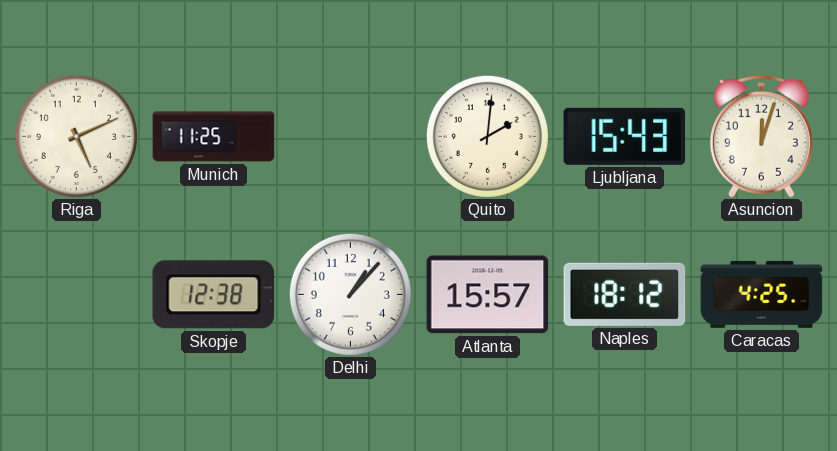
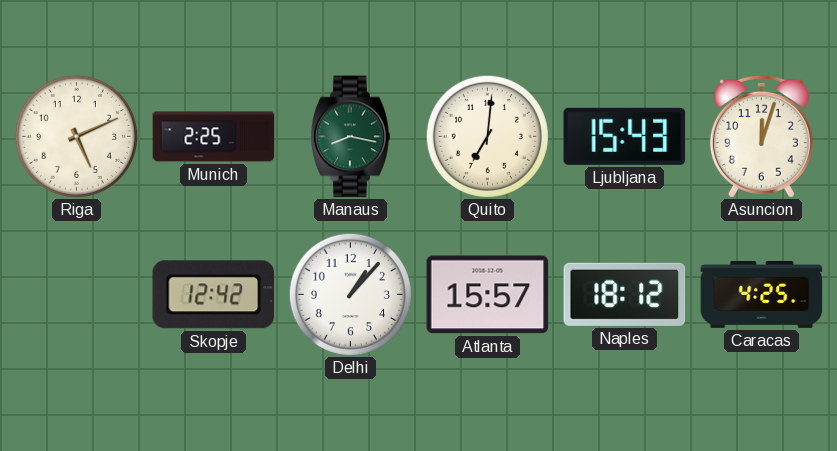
Munich: 11:25 -> 2:25
Manaus: none -> 8:17
Quito: 2:01 -> 7:01
Skopje: 12:38 -> 12:42
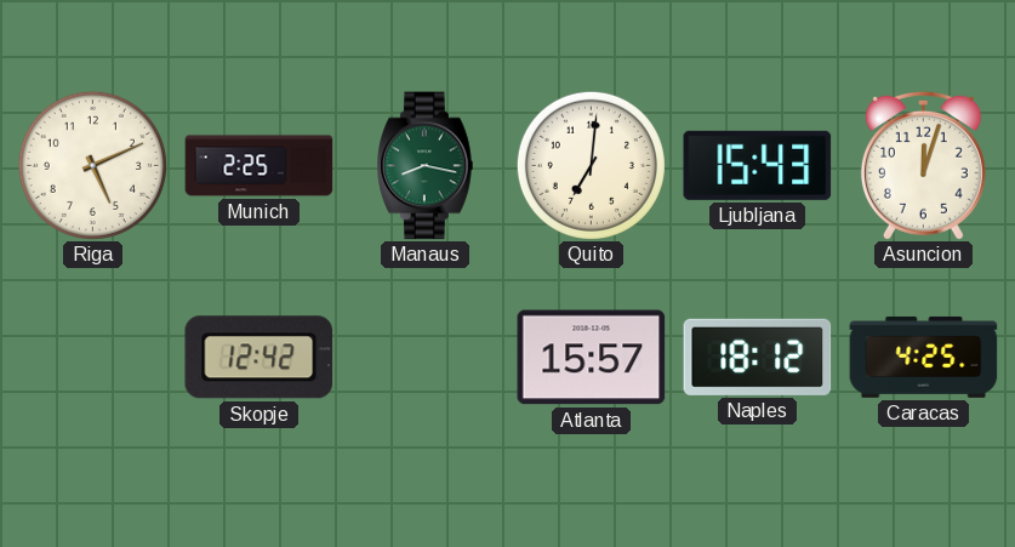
Delhi: 1:07 -> none
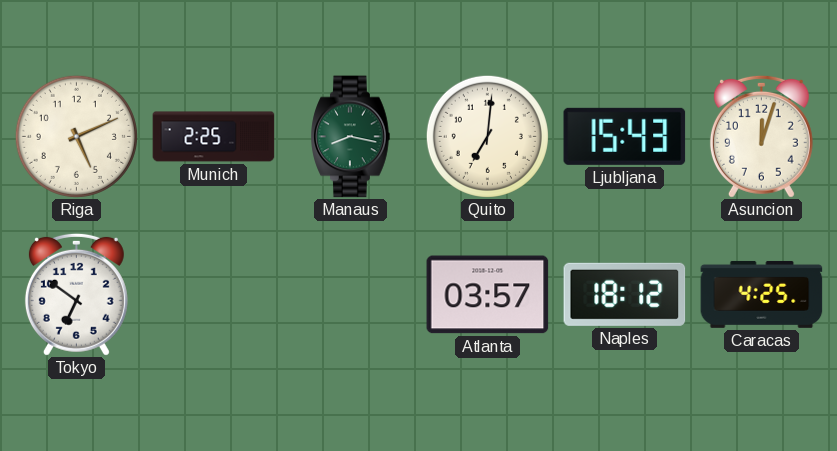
Tokyo: none -> 6:51
Skopje: 12:42 -> none
Atlanta: 15:57 -> 03:57
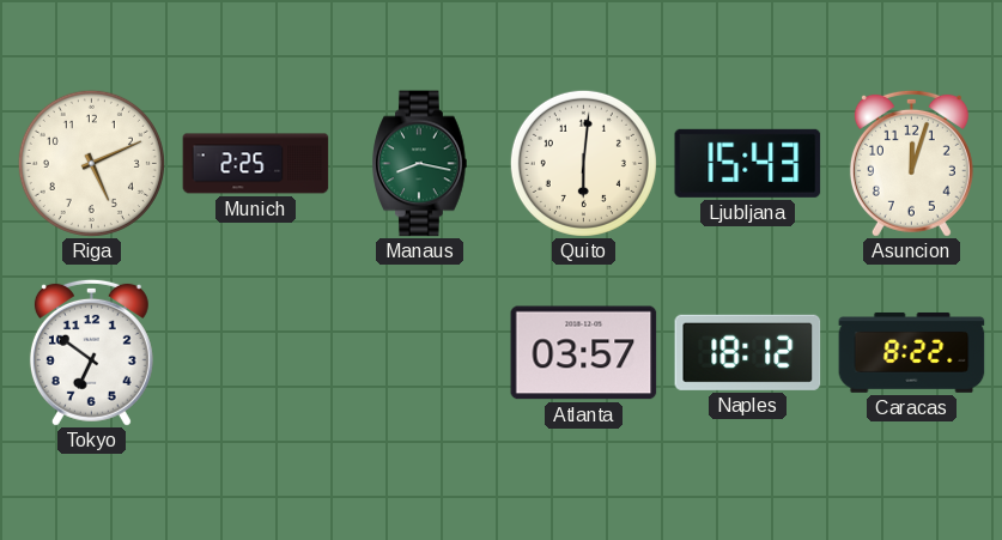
Quito: 7:01 -> 6:01
Caracas: 4:25 -> 8:22
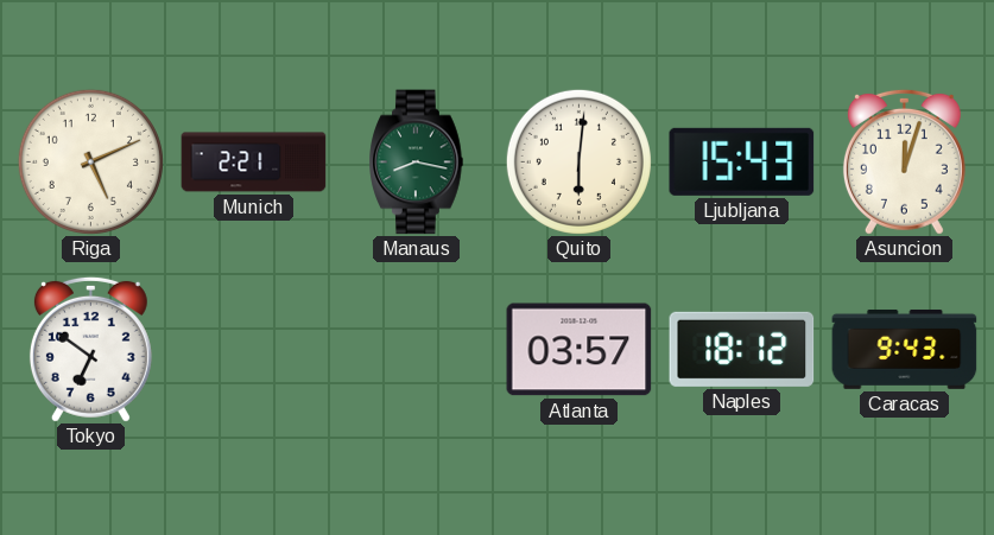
Munich: 2:25 -> 2:21
Caracas: 8:22 -> 9:43
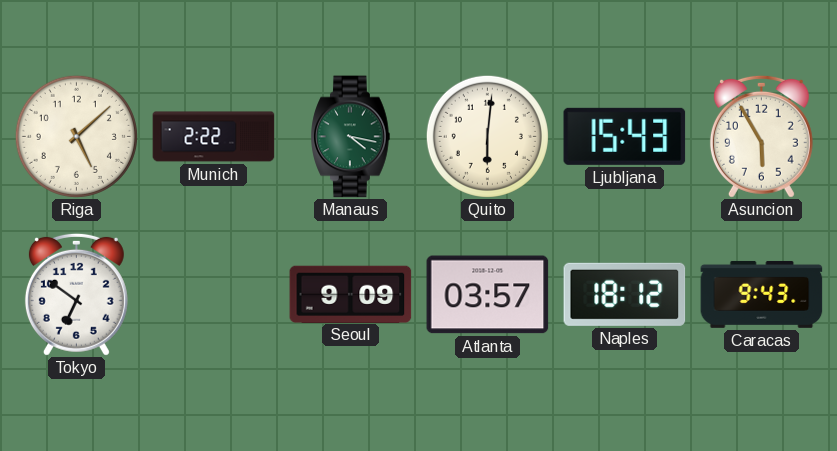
Riga: 5:11 -> 5:08
Munich: 2:21 -> 2:22
Manaus: 8:17 -> 4:17
Asuncion: 12:03 -> 5:55
Seoul: none -> 9:09
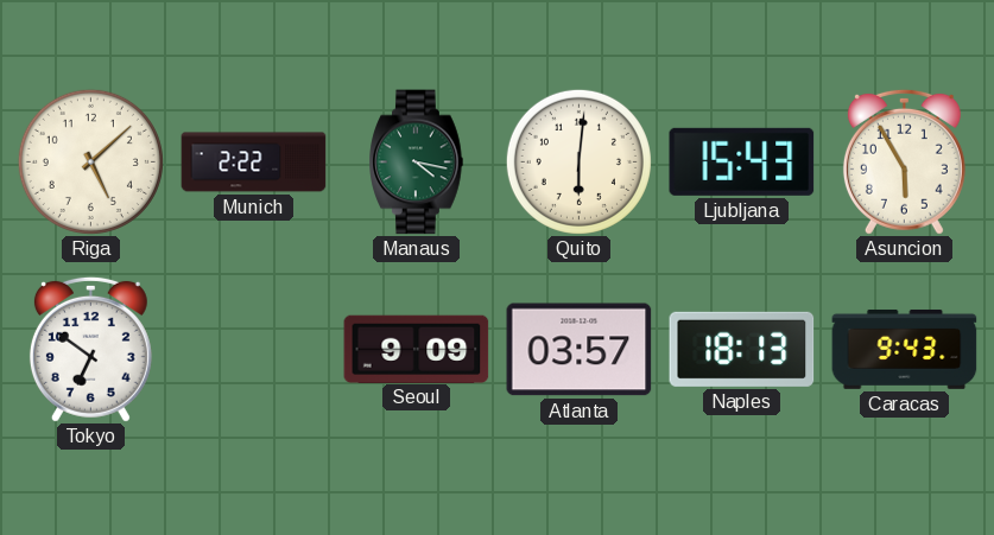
Naples: 18:12 -> 18:13
